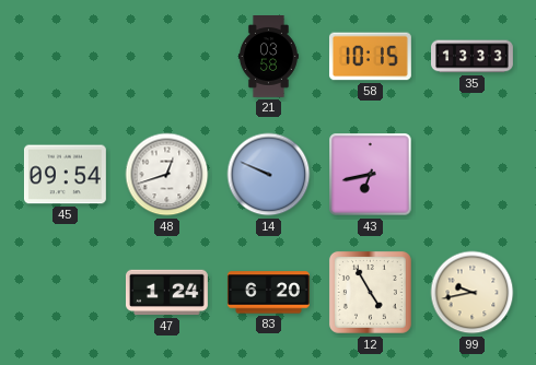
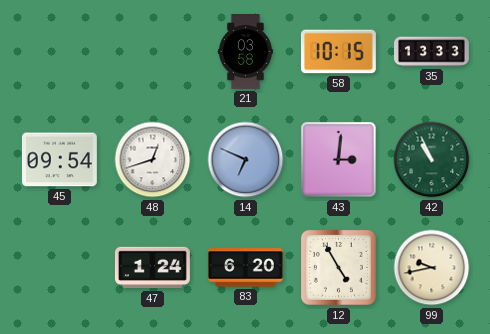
14: 9:49 -> 6:49
43: 6:43 -> 3:01
42: none -> 10:56
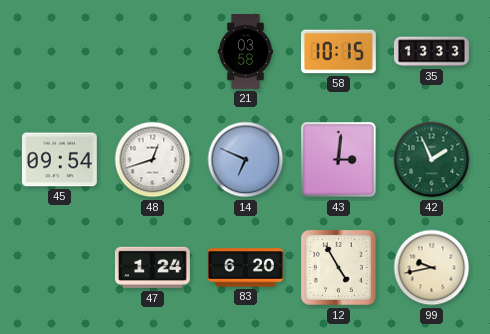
42: 10:56 -> 1:56
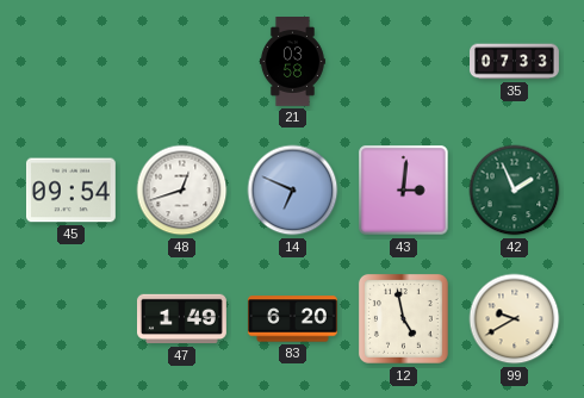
58: 10:15 -> none
35: 13:33 -> 07:33
47: 1:24 -> 1:49
12: 4:55 -> 4:58
99: 9:43 -> 9:40
